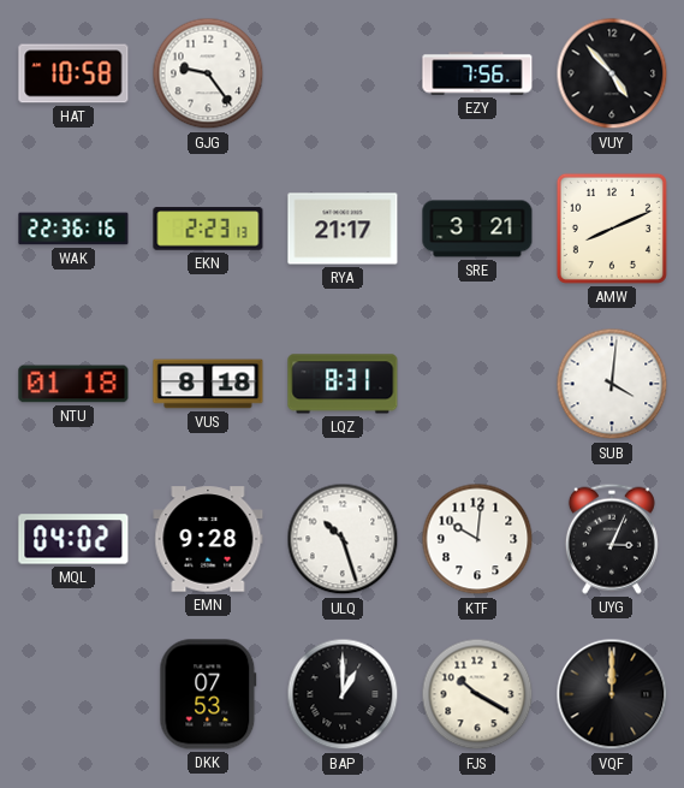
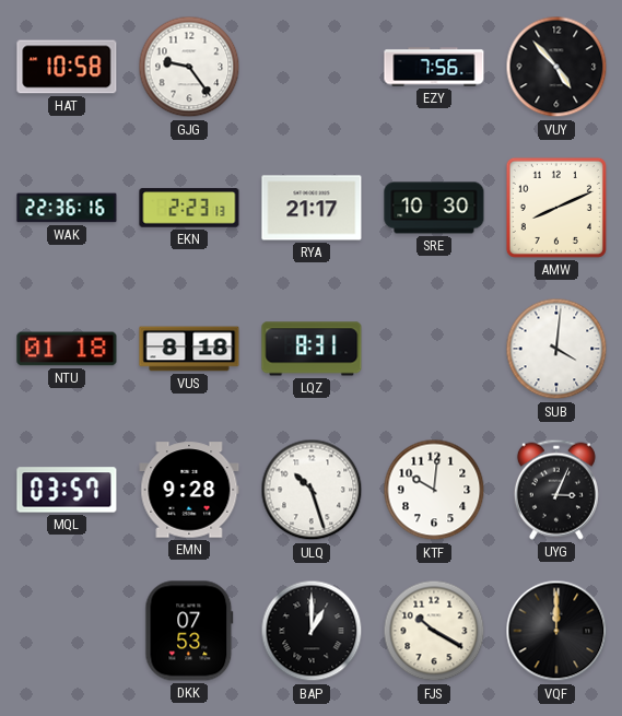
SRE: 3:21 -> 10:30
MQL: 04:02 -> 03:57
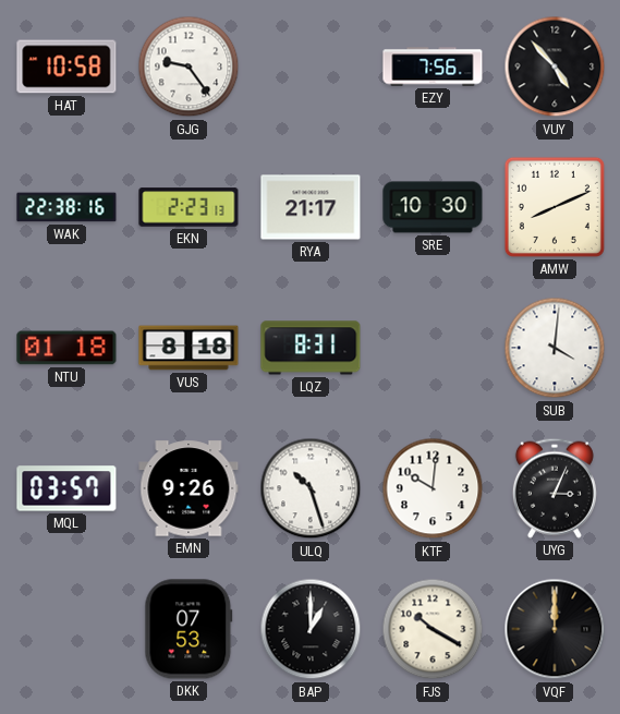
WAK: 22:36 -> 22:38
EMN: 9:28 -> 9:26
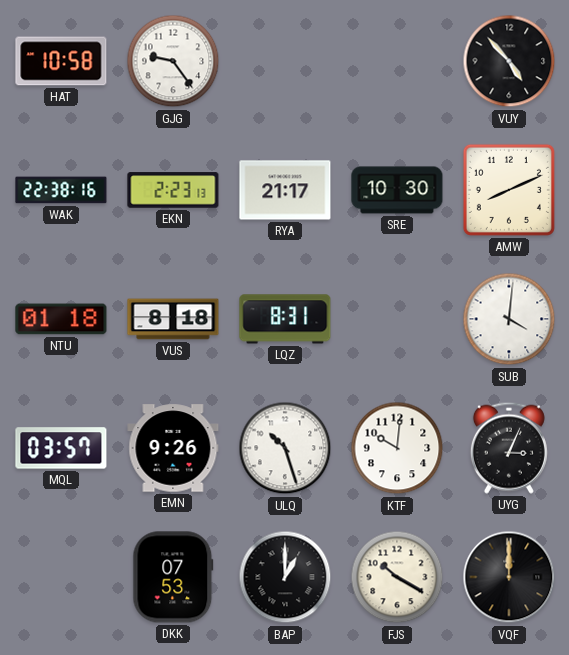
EZY: 7:56 -> none
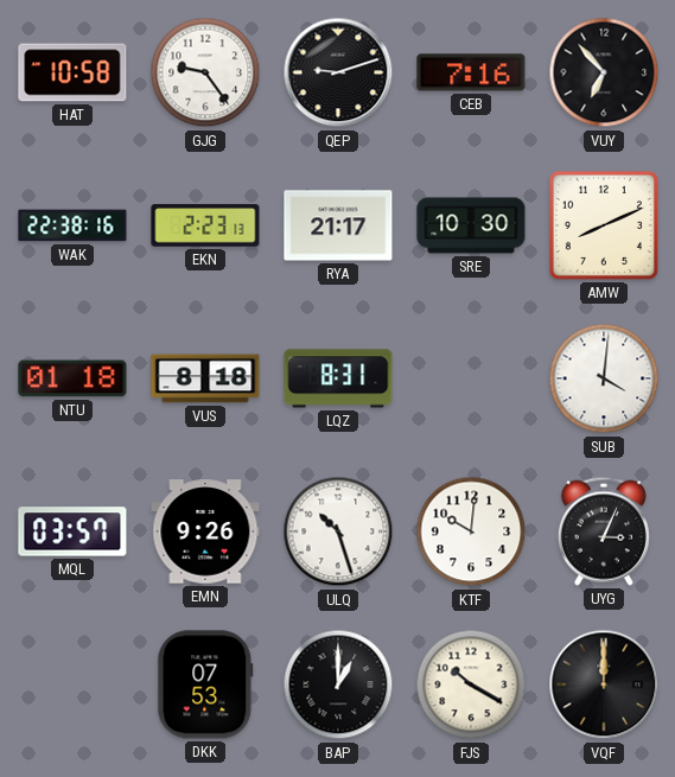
QEP: none -> 9:12
CEB: none -> 7:16
VUY: 4:53 -> 6:53
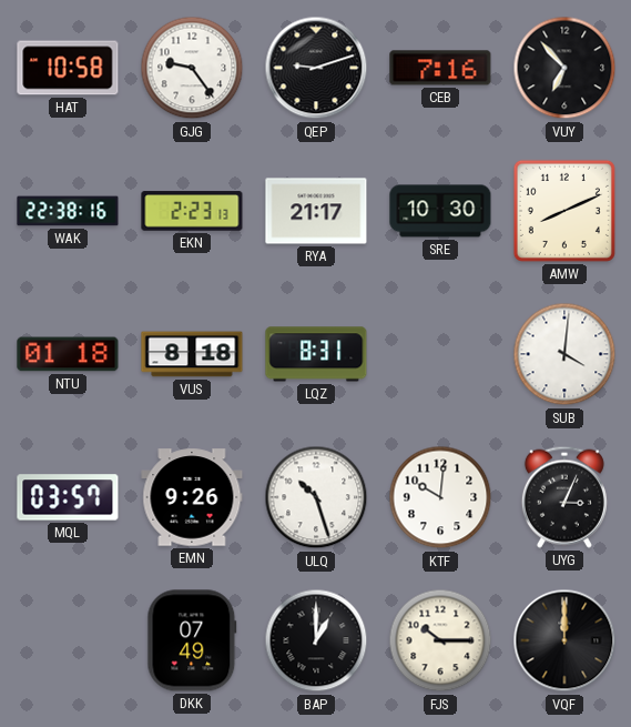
DKK: 07:53 -> 07:49
FJS: 10:20 -> 10:15
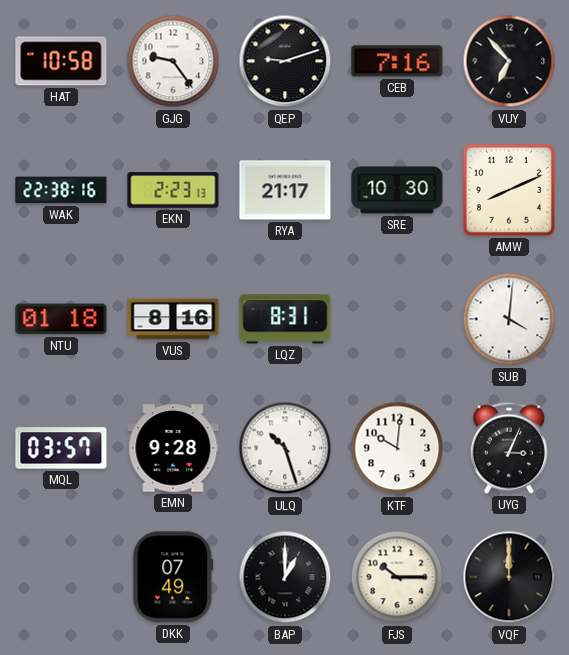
VUS: 8:18 -> 8:16
EMN: 9:26 -> 9:28
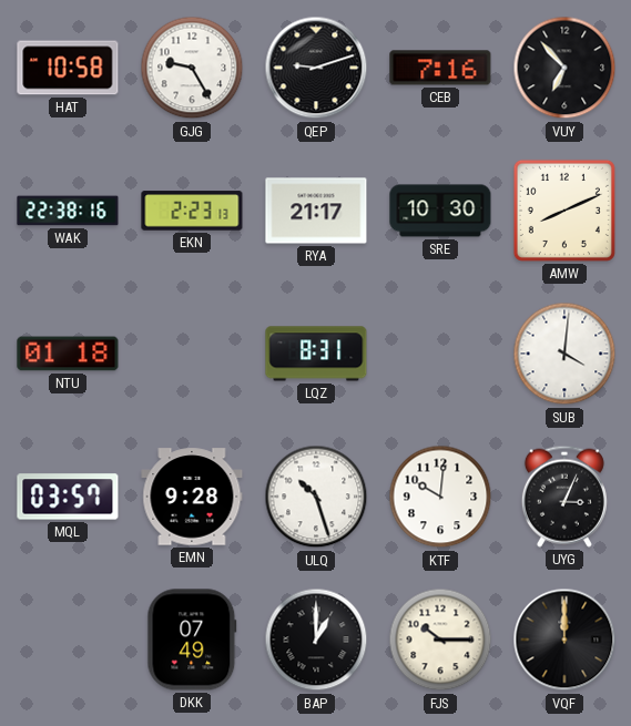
GJG: 9:24 -> 9:25
VUS: 8:16 -> none
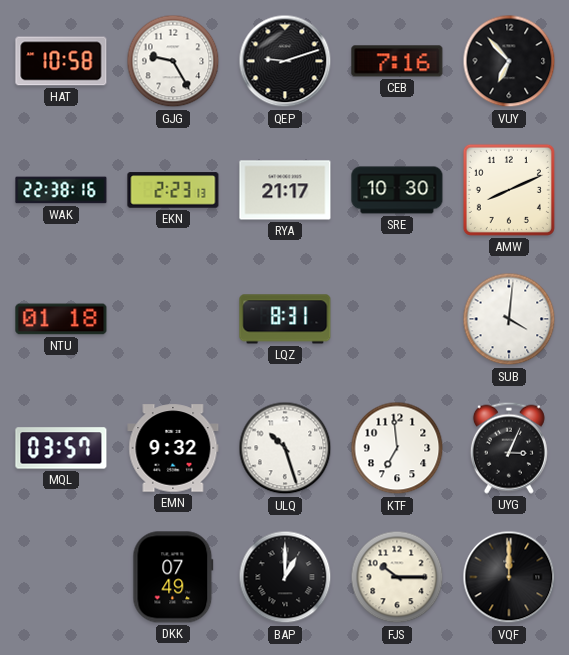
EMN: 9:28 -> 9:32
KTF: 10:01 -> 6:59
